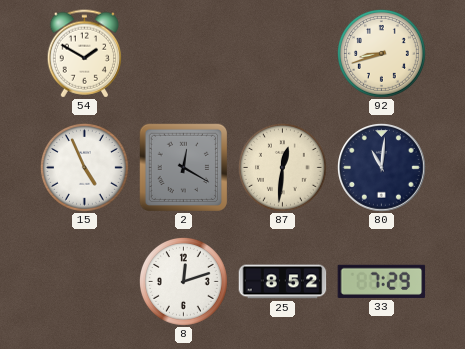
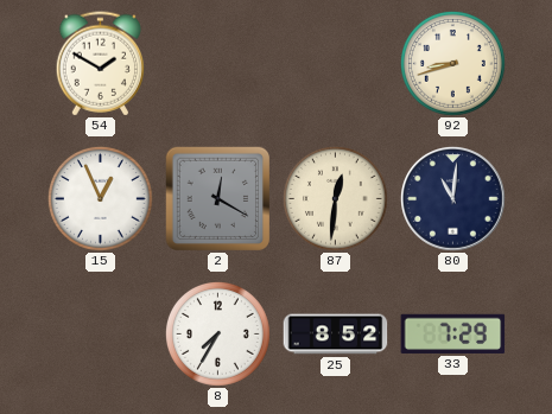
15: 4:56 -> 12:56
8: 12:12 -> 7:35
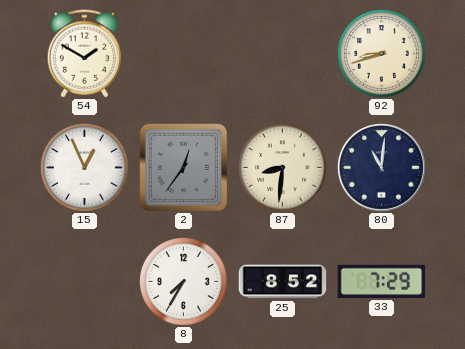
2: 12:20 -> 12:36
87: 12:31 -> 8:31
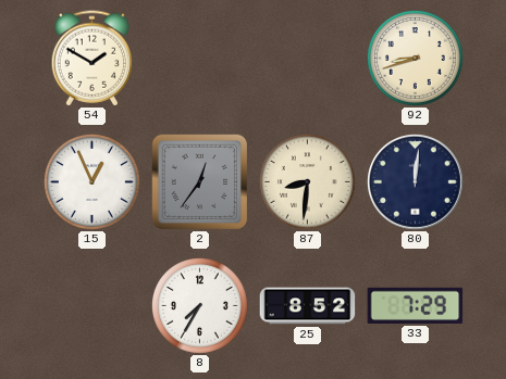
80: 11:01 -> 12:01
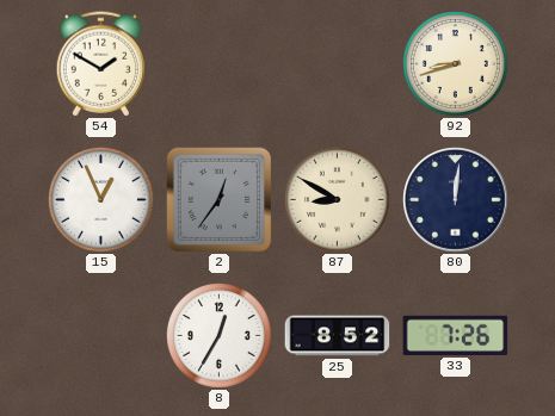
87: 8:31 -> 8:50
8: 7:35 -> 12:35
33: 7:29 -> 7:26
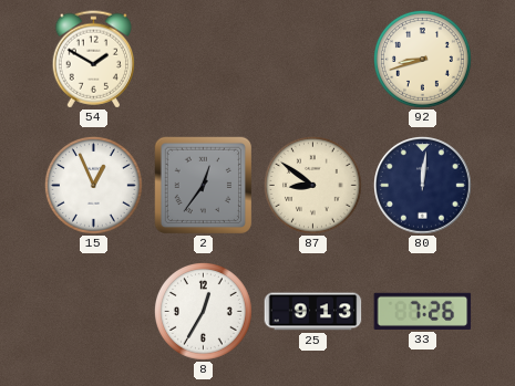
87: 8:50 -> 8:51
25: 8:52 -> 9:13
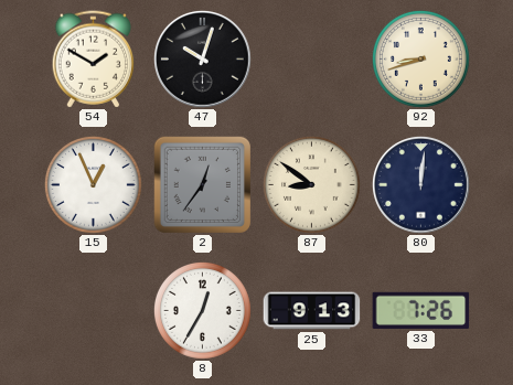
47: none -> 10:03
